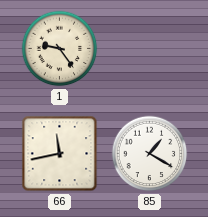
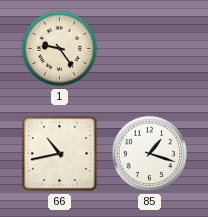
66: 11:43 -> 10:43
85: 1:20 -> 1:18
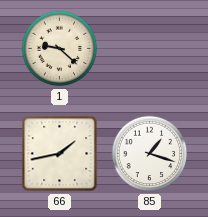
1: 9:24 -> 9:22
66: 10:43 -> 1:43
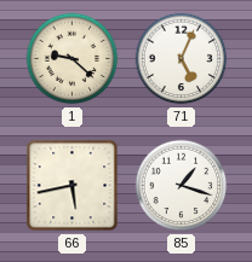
71: none -> 5:04
66: 1:43 -> 5:43
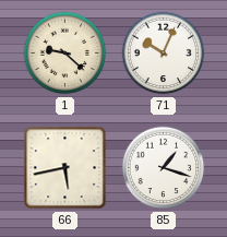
71: 5:04 -> 10:04
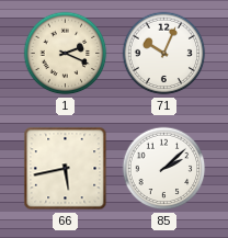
1: 9:22 -> 2:19
85: 1:18 -> 2:08
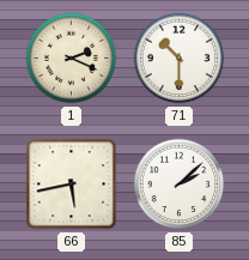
71: 10:04 -> 10:30
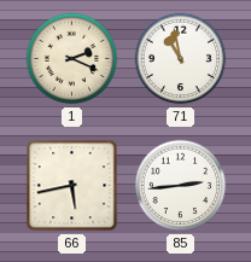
71: 10:30 -> 10:58
85: 2:08 -> 2:44
